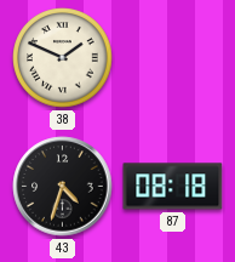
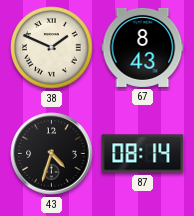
67: none -> 8:43
87: 08:18 -> 08:14
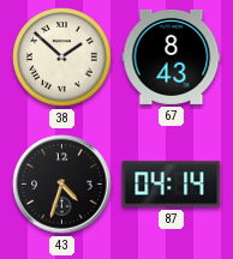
38: 1:49 -> 1:52
87: 08:14 -> 04:14
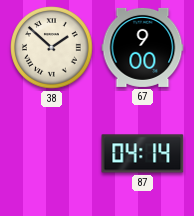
67: 8:43 -> 9:00
43: 4:33 -> none
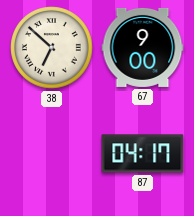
38: 1:52 -> 6:52
87: 04:14 -> 04:17
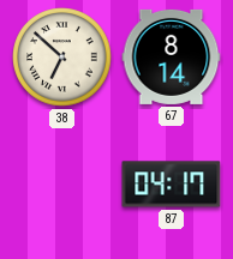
67: 9:00 -> 8:14
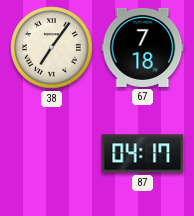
38: 6:52 -> 7:06
67: 8:14 -> 7:18
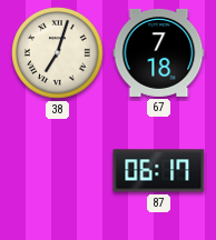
38: 7:06 -> 7:03
87: 04:17 -> 06:17
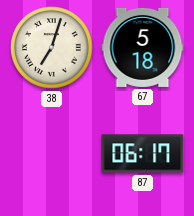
67: 7:18 -> 5:18
